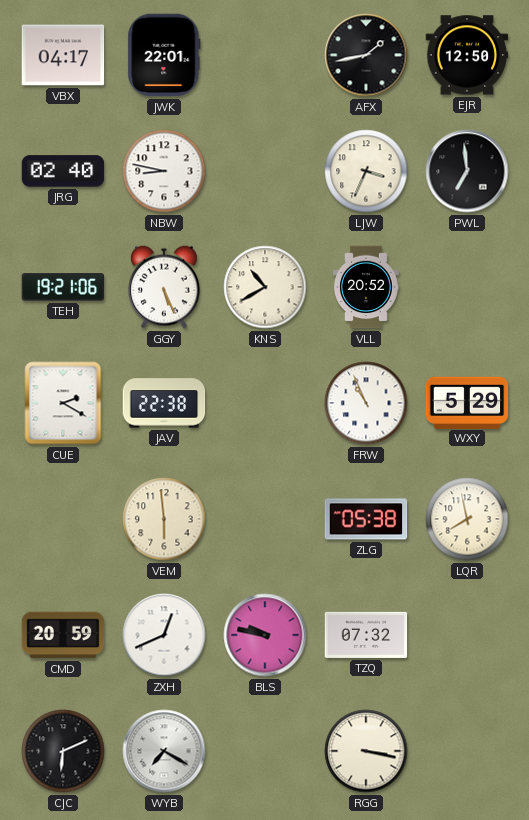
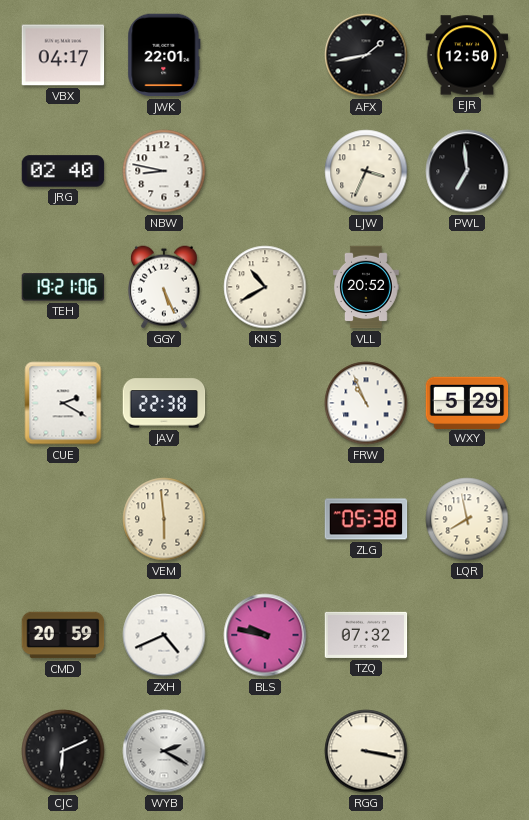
ZXH: 12:41 -> 4:41
WYB: 7:20 -> 2:20
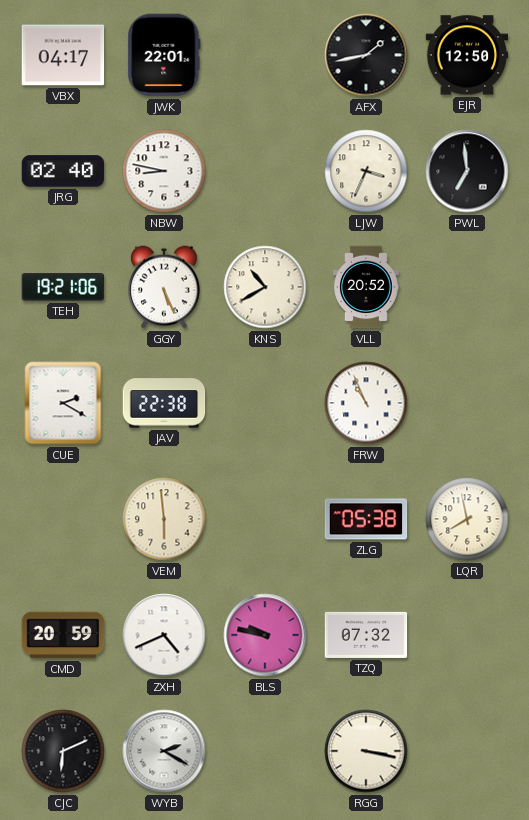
WXY: 5:29 -> none
